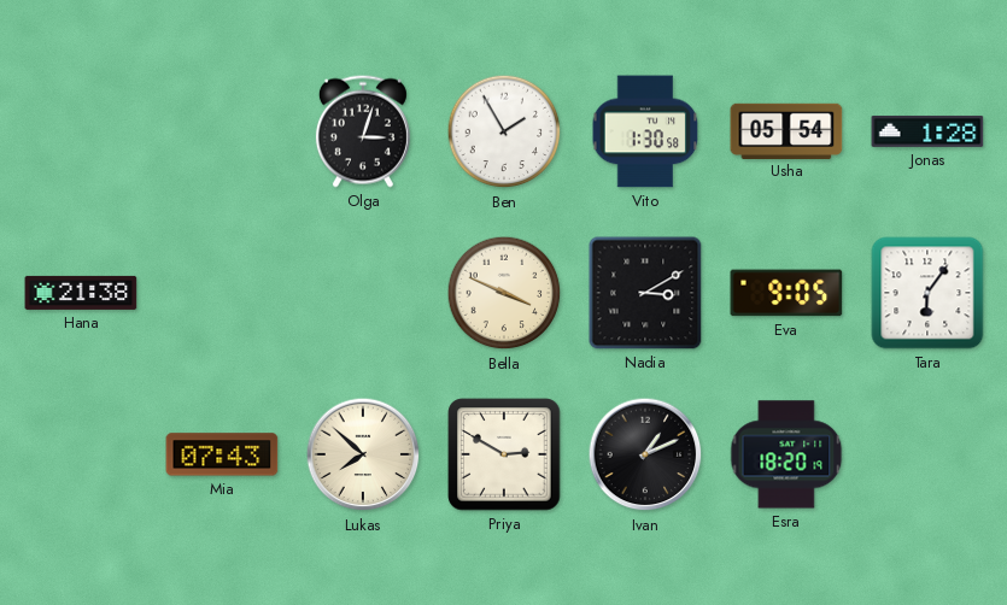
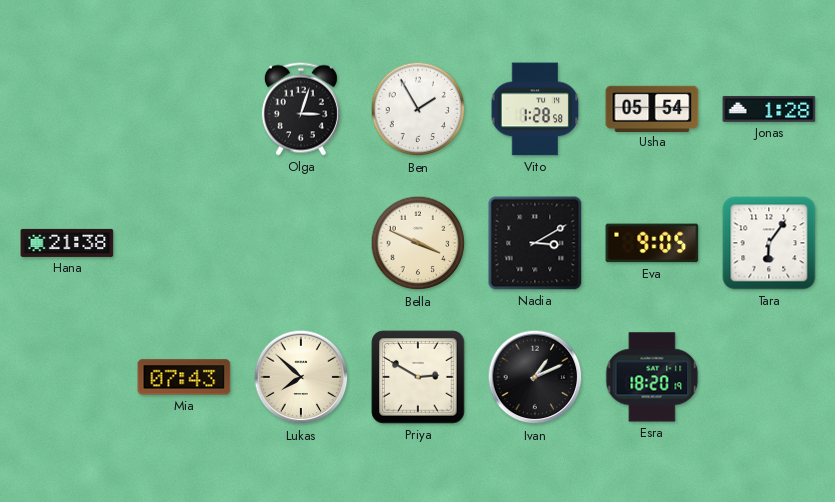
Vito: 1:30 -> 1:28
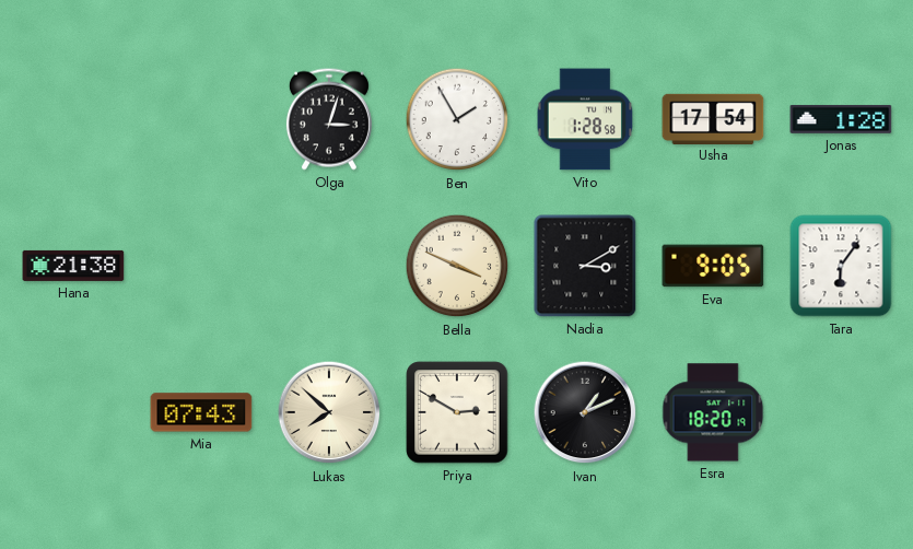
Usha: 05:54 -> 17:54
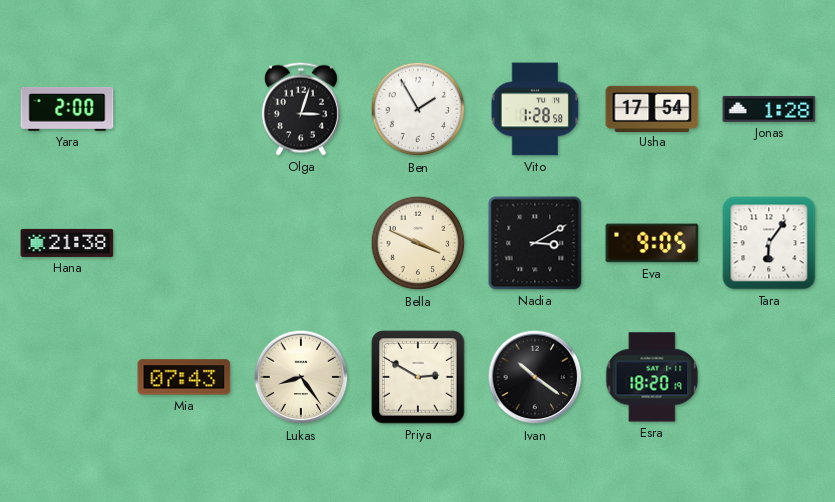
Yara: none -> 2:00
Lukas: 7:52 -> 8:24
Ivan: 1:11 -> 10:21
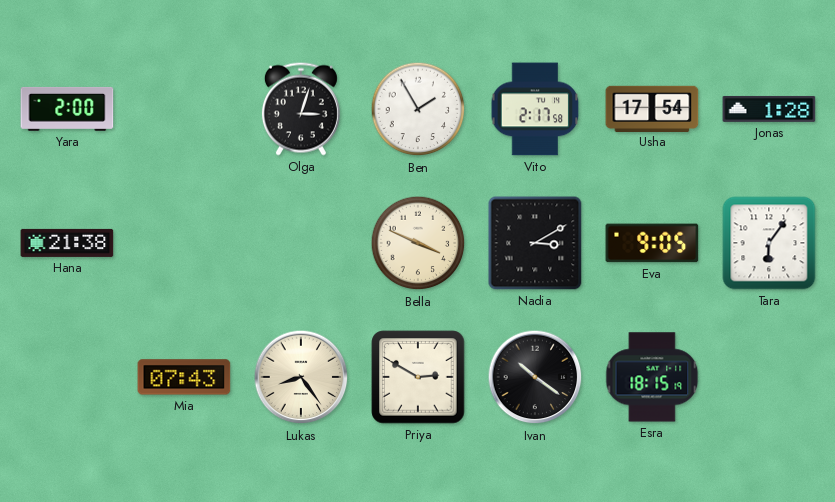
Vito: 1:28 -> 2:17
Esra: 18:20 -> 18:15
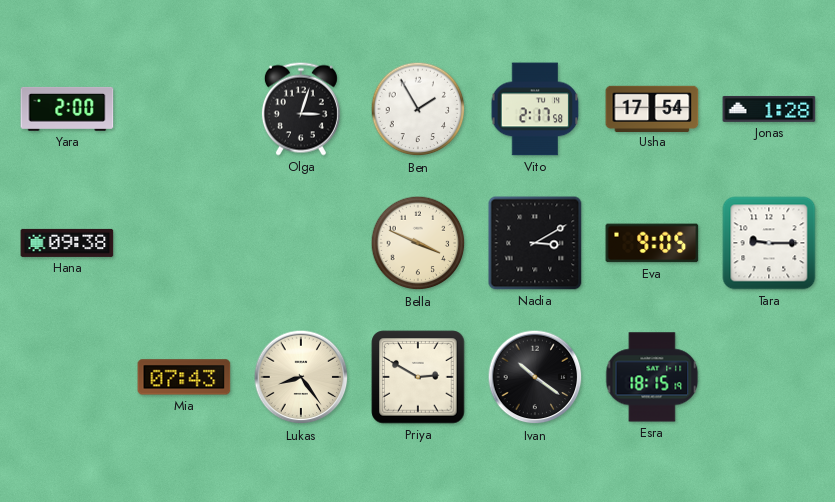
Hana: 21:38 -> 09:38
Tara: 6:06 -> 9:15
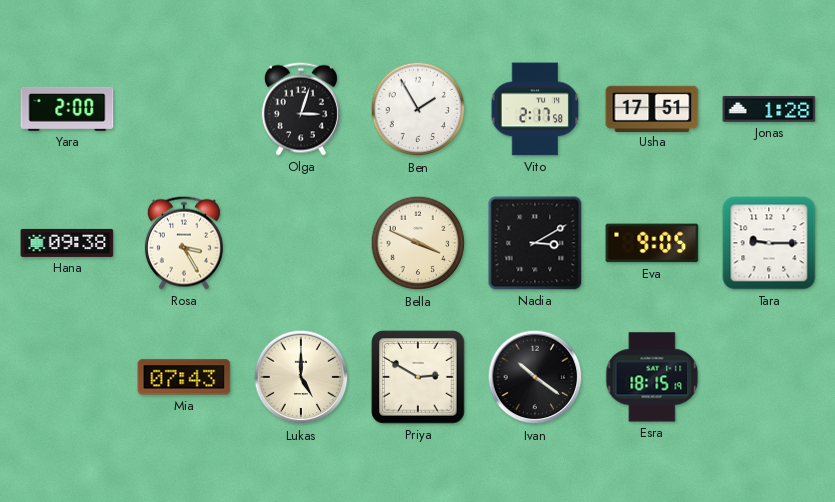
Usha: 17:54 -> 17:51
Rosa: none -> 3:25
Lukas: 8:24 -> 5:00
